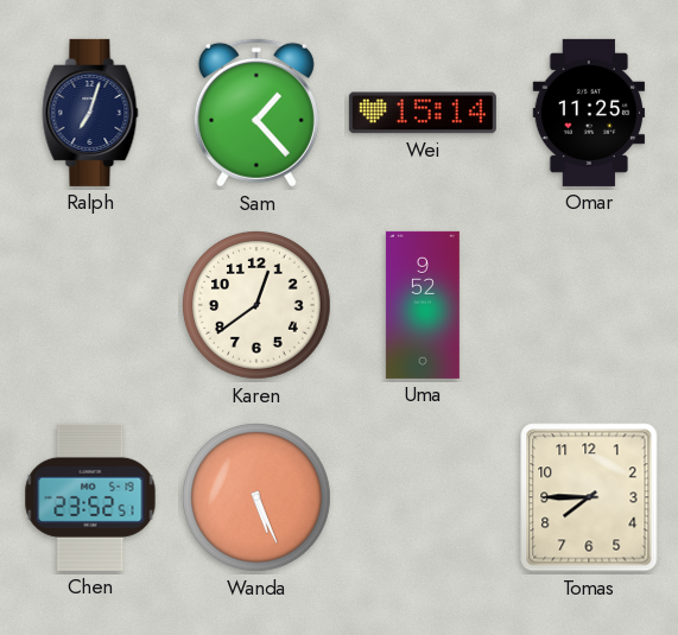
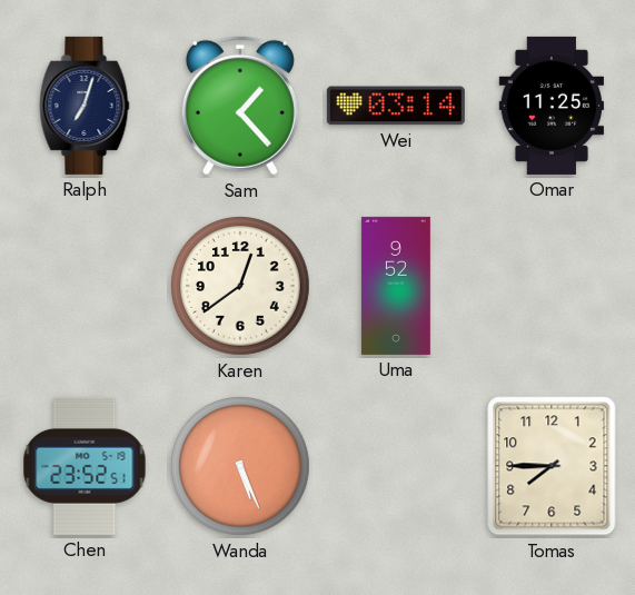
Wei: 15:14 -> 03:14
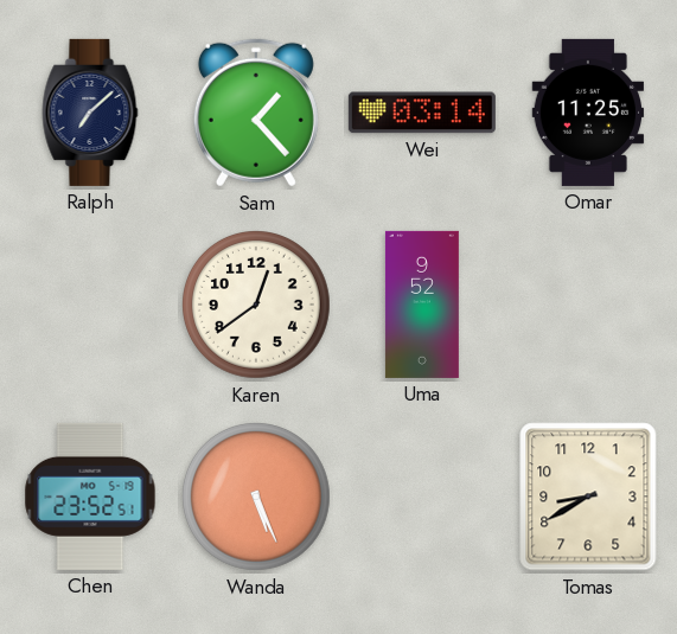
Ralph: 7:03 -> 7:08
Tomas: 7:45 -> 8:40
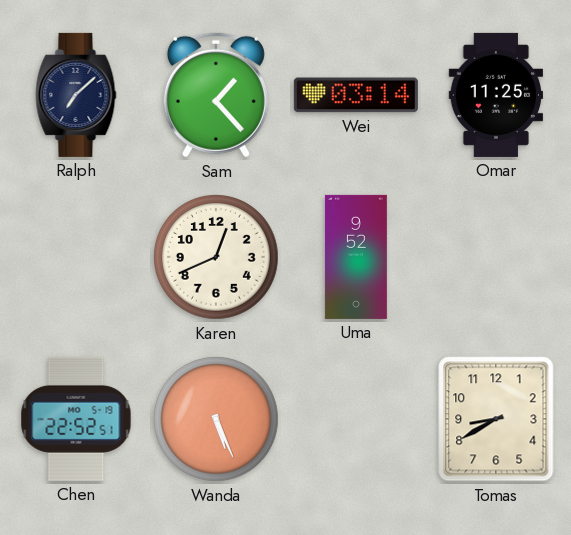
Karen: 12:39 -> 12:41
Chen: 23:52 -> 22:52
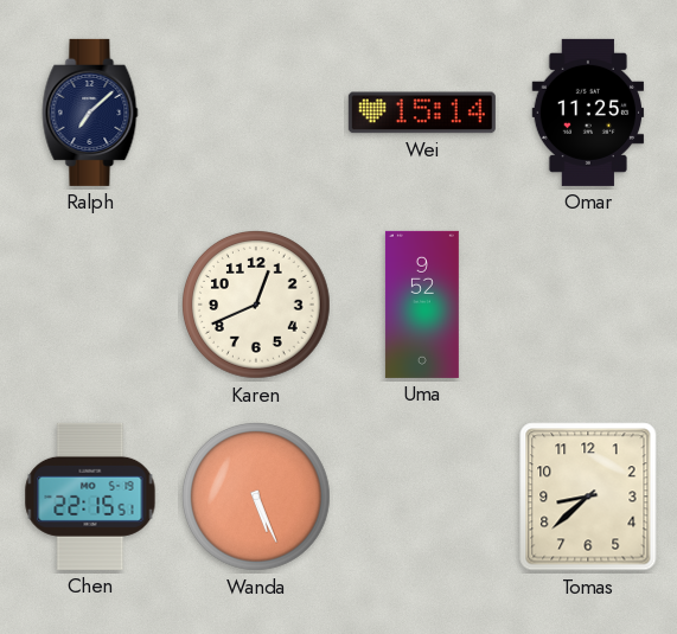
Sam: 1:23 -> none
Wei: 03:14 -> 15:14
Chen: 22:52 -> 22:15
Tomas: 8:40 -> 8:38
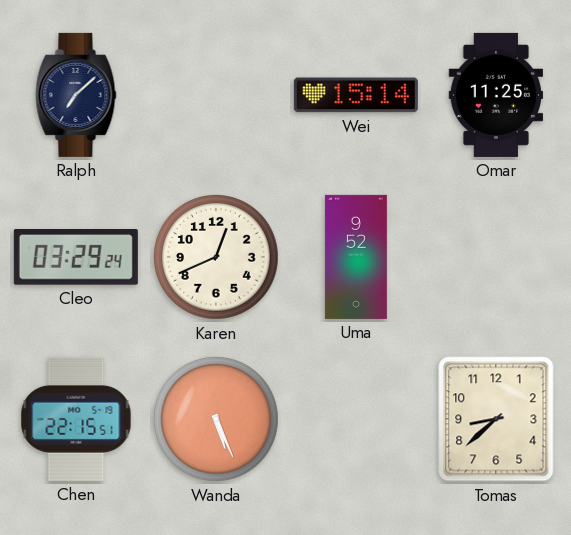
Cleo: none -> 03:29
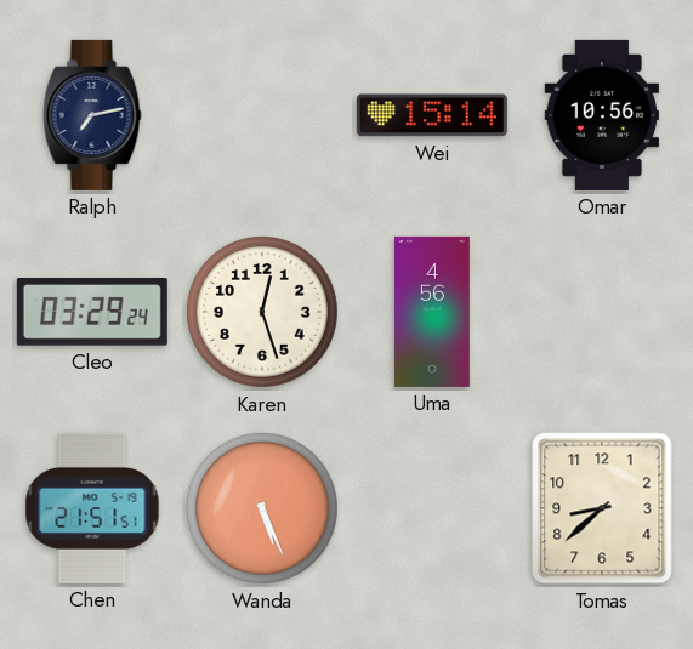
Ralph: 7:08 -> 7:13
Omar: 11:25 -> 10:56
Karen: 12:41 -> 12:27
Uma: 9:52 -> 4:56
Chen: 22:15 -> 21:51
